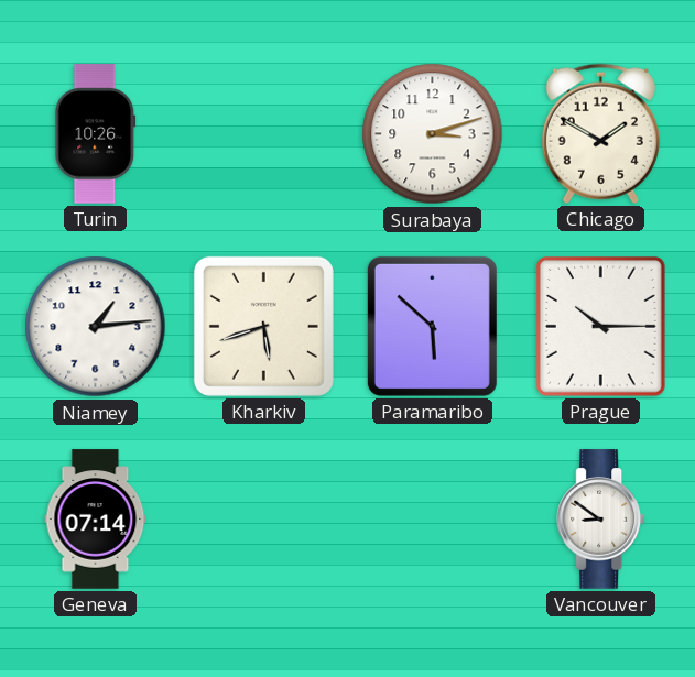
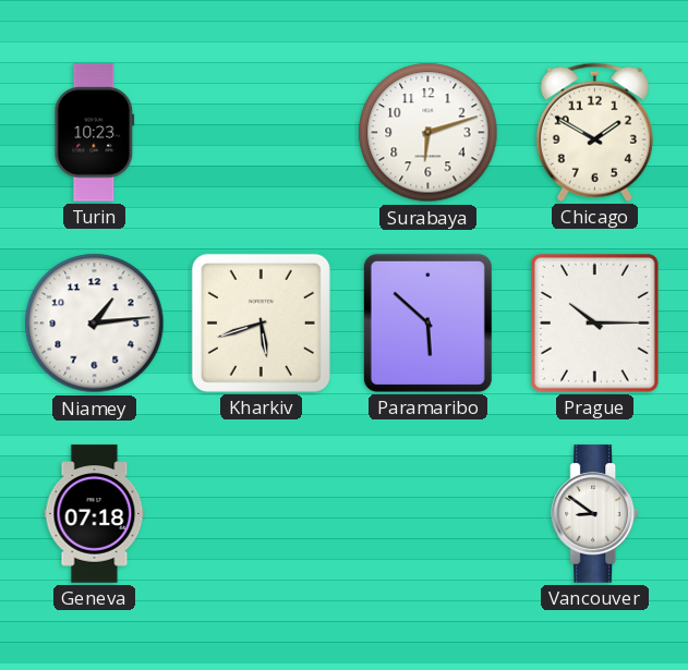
Turin: 10:26 -> 10:23
Surabaya: 3:12 -> 6:12
Geneva: 07:14 -> 07:18
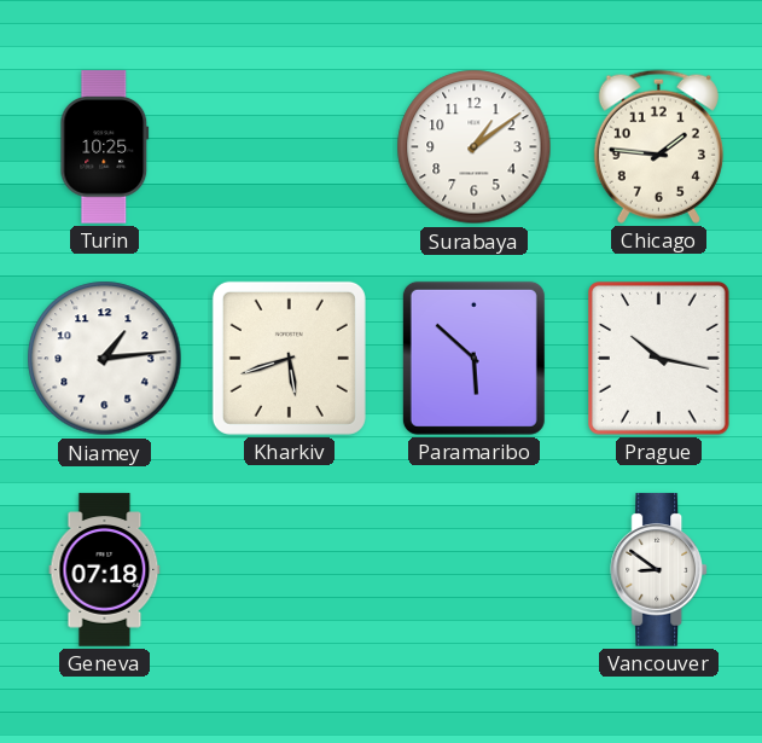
Turin: 10:23 -> 10:25
Surabaya: 6:12 -> 1:09
Chicago: 1:50 -> 1:46
Prague: 10:15 -> 10:17
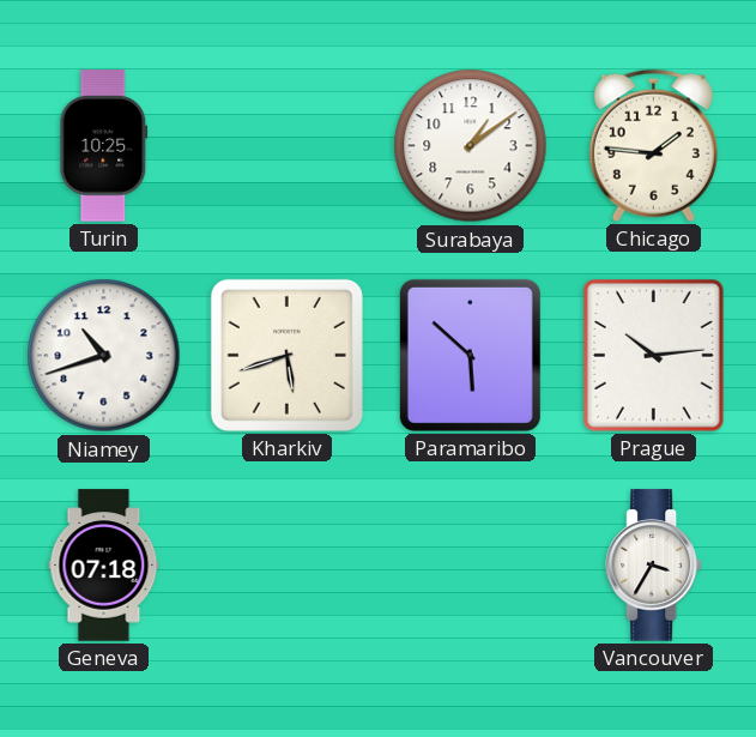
Niamey: 1:14 -> 10:42
Prague: 10:17 -> 10:14
Vancouver: 8:51 -> 3:35
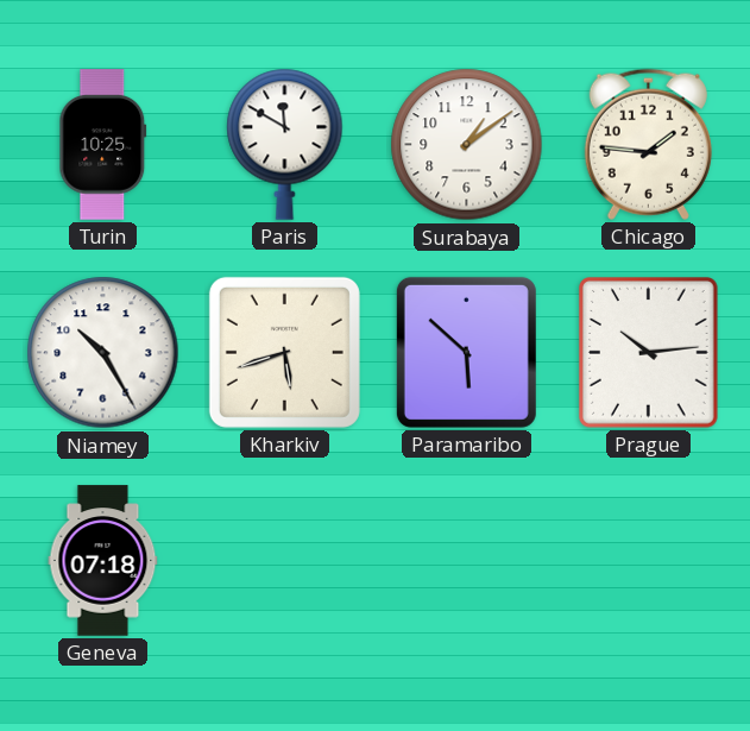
Paris: none -> 11:50
Niamey: 10:42 -> 10:25
Vancouver: 3:35 -> none
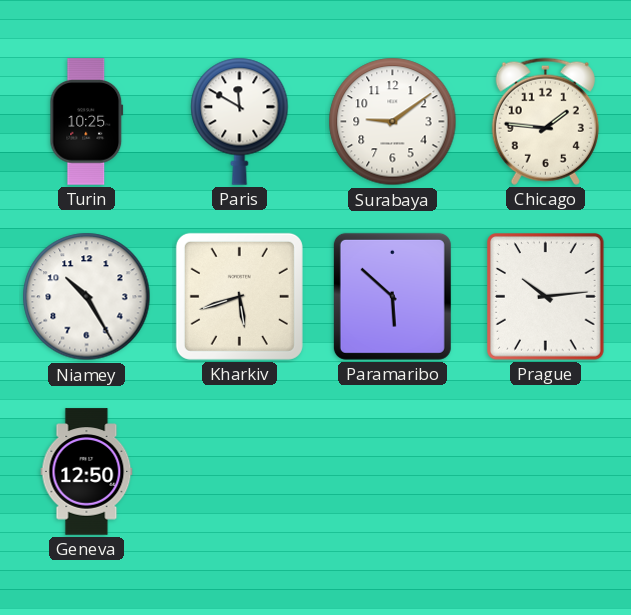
Surabaya: 1:09 -> 9:09
Geneva: 07:18 -> 12:50
